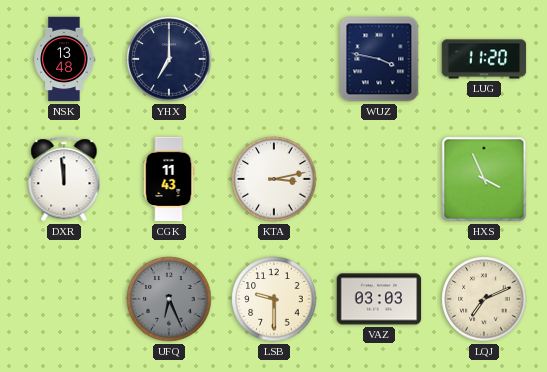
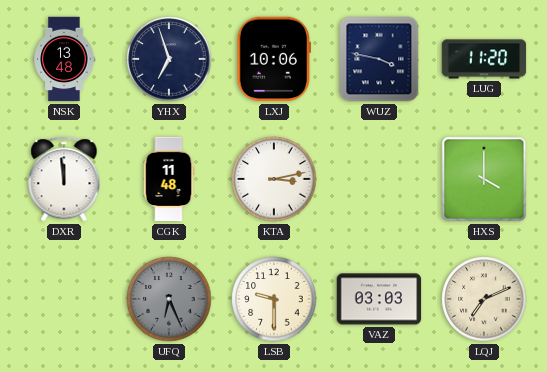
YHX: 7:00 -> 6:57
LXJ: none -> 10:06
CGK: 11:43 -> 11:48
HXS: 3:56 -> 4:00
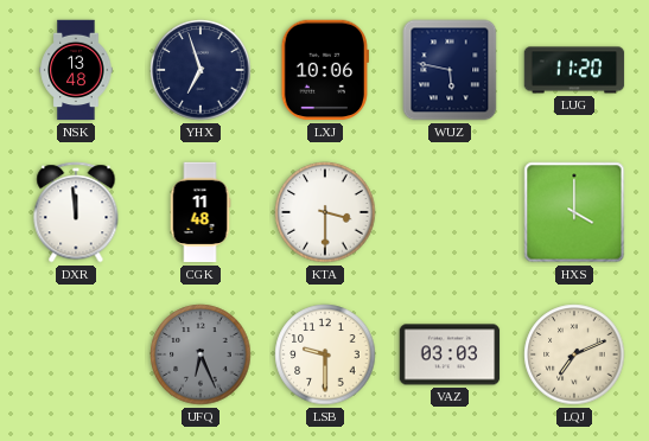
WUZ: 3:47 -> 5:47
KTA: 3:13 -> 3:30
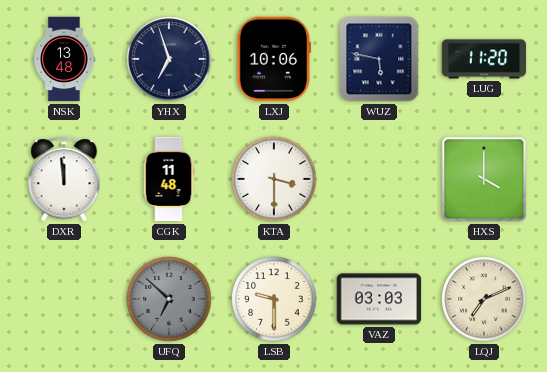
UFQ: 6:26 -> 6:52
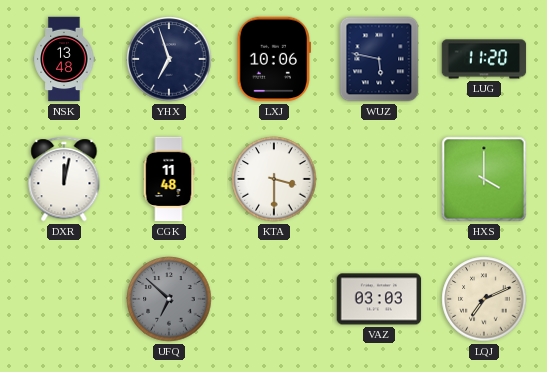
DXR: 11:59 -> 12:02
LSB: 9:30 -> none
